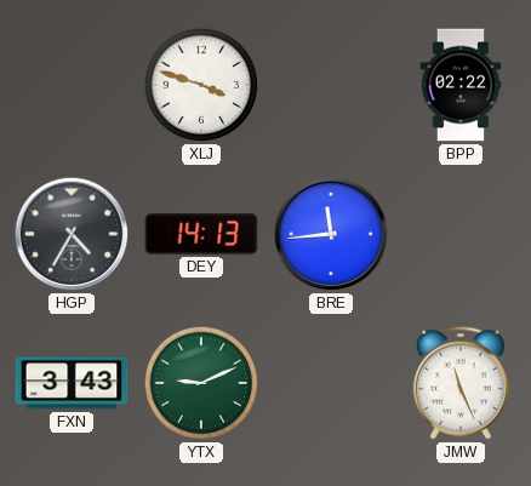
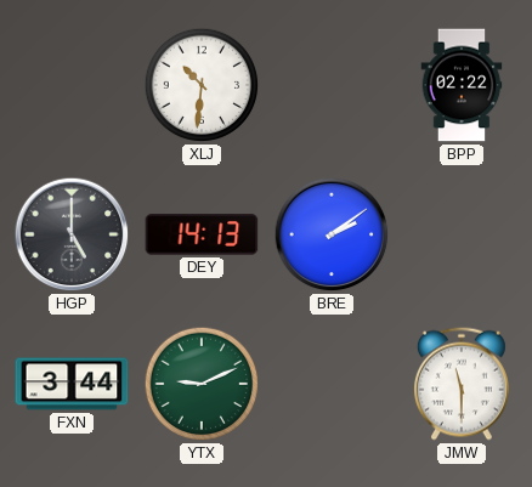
XLJ: 3:48 -> 10:31
HGP: 4:35 -> 5:00
BRE: 11:44 -> 2:09
FXN: 3:43 -> 3:44
JMW: 11:26 -> 11:30
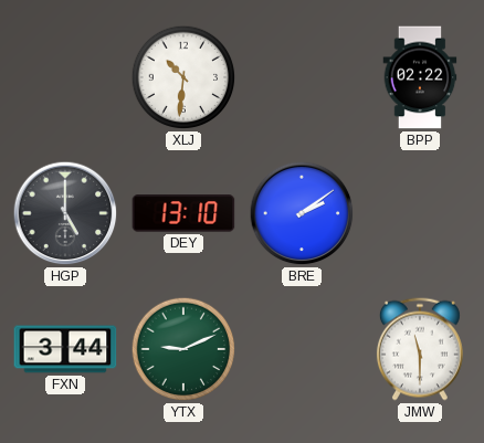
DEY: 14:13 -> 13:10
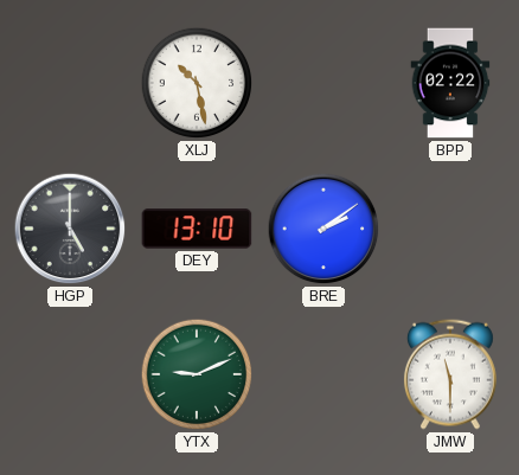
XLJ: 10:31 -> 10:28
FXN: 3:44 -> none
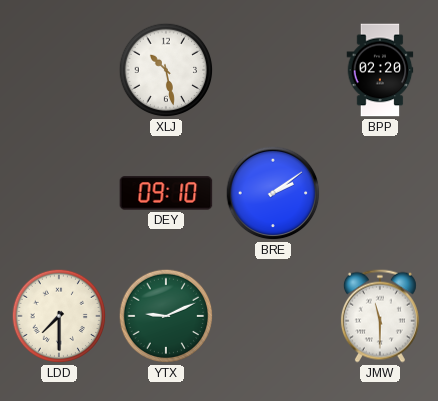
BPP: 02:22 -> 02:20
HGP: 5:00 -> none
DEY: 13:10 -> 09:10
LDD: none -> 7:30
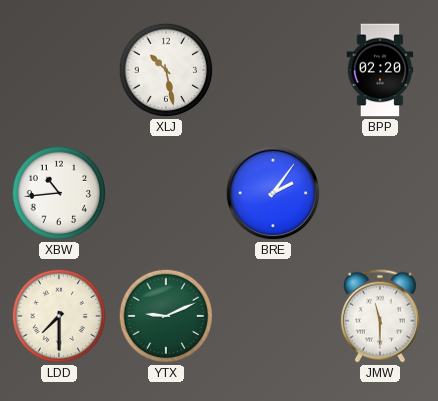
XBW: none -> 10:44
DEY: 09:10 -> none
BRE: 2:09 -> 2:06
